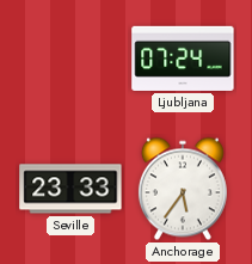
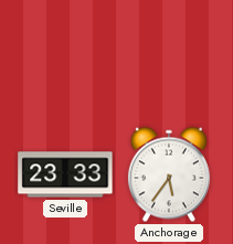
Ljubljana: 07:24 -> none
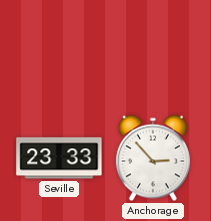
Anchorage: 5:36 -> 2:53
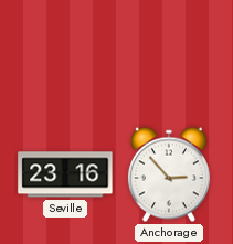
Seville: 23:33 -> 23:16
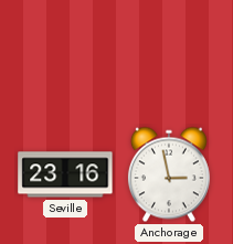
Anchorage: 2:53 -> 2:58
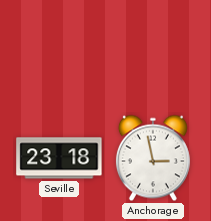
Seville: 23:16 -> 23:18
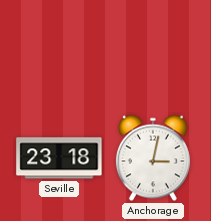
Anchorage: 2:58 -> 3:02
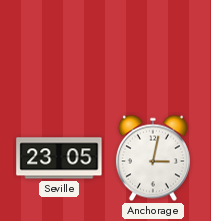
Seville: 23:18 -> 23:05
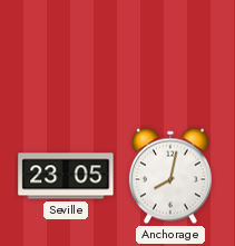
Anchorage: 3:02 -> 8:02
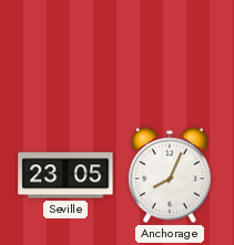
Anchorage: 8:02 -> 8:04
